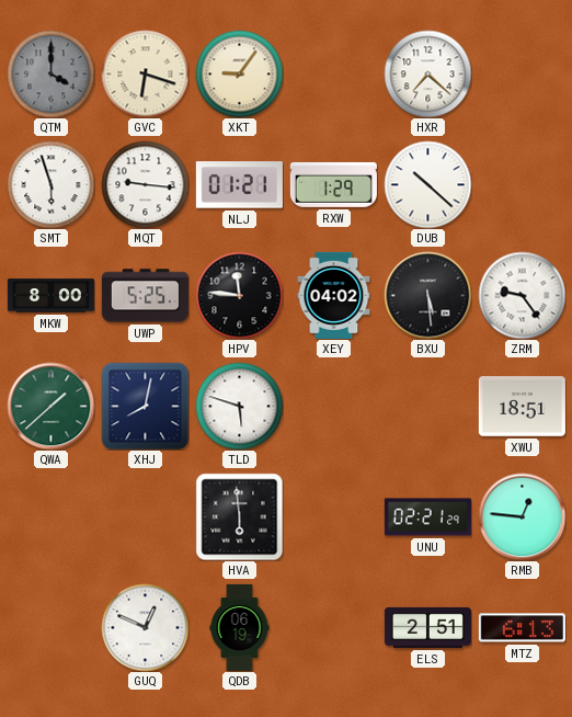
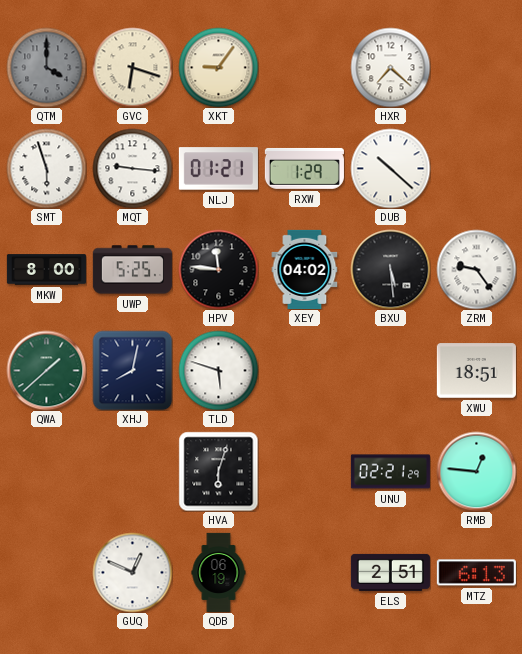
HVA: 5:59 -> 6:03
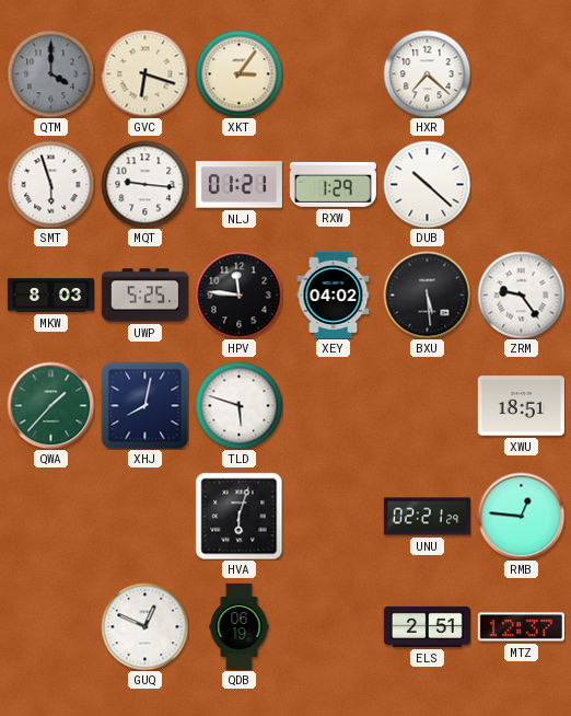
XKT: 9:06 -> 3:06
MKW: 8:00 -> 8:03
QWA: 1:38 -> 1:37
MTZ: 6:13 -> 12:37
